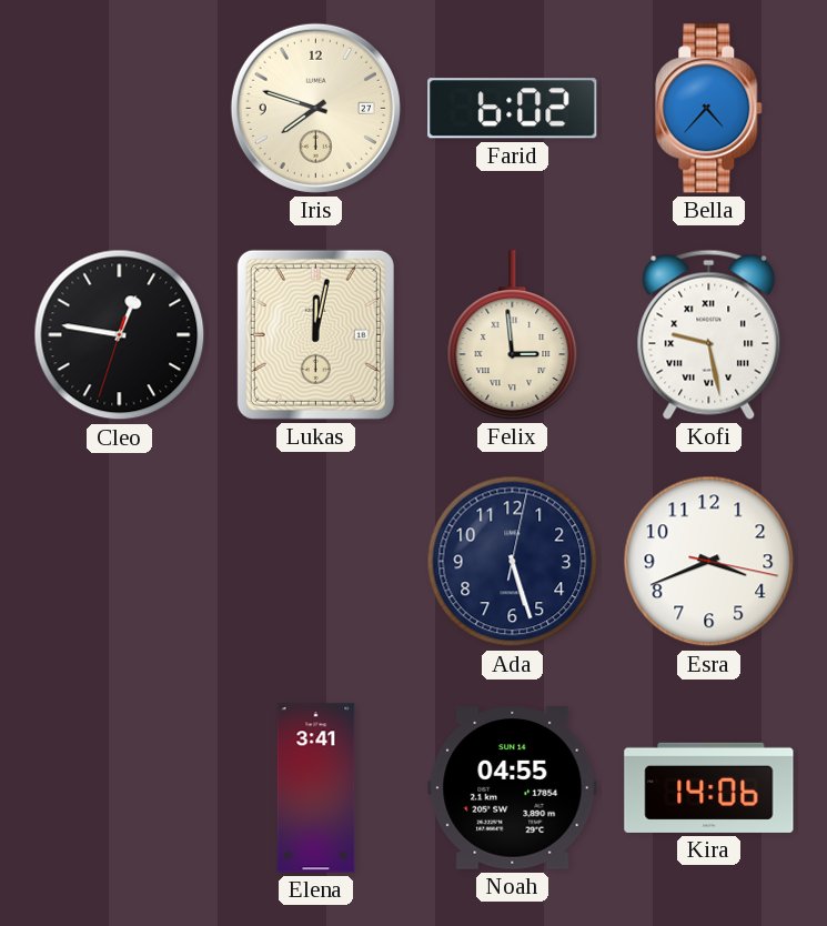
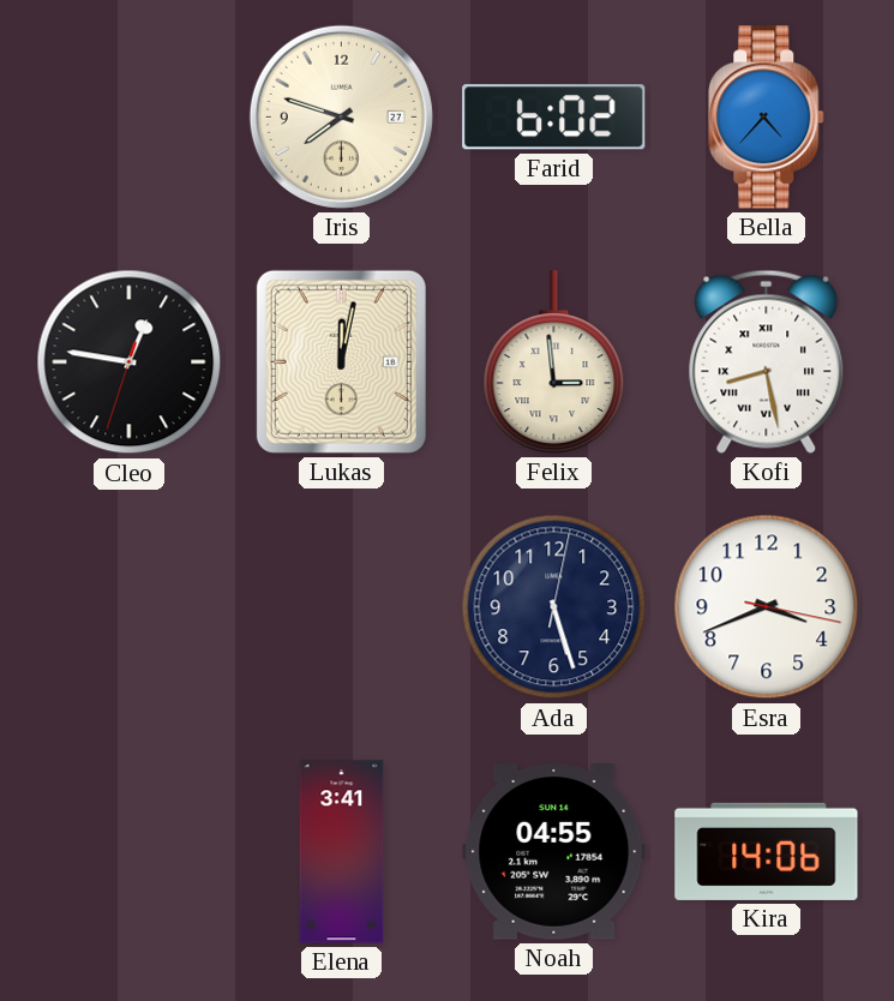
Kofi: 9:28 -> 8:28
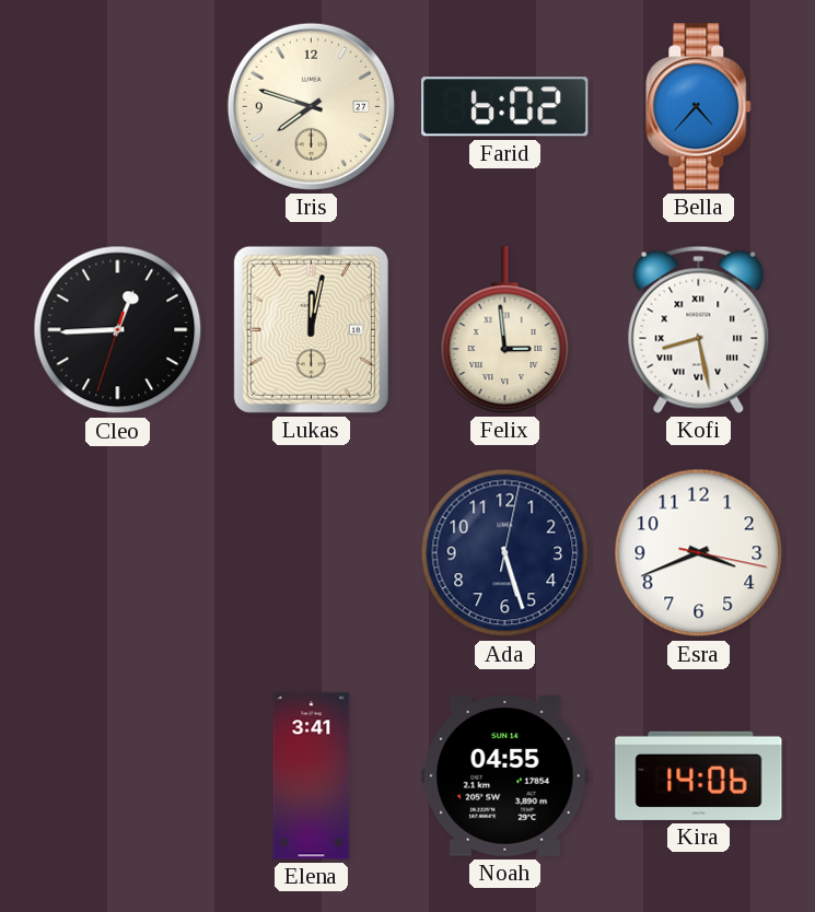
Cleo: 12:46 -> 12:44
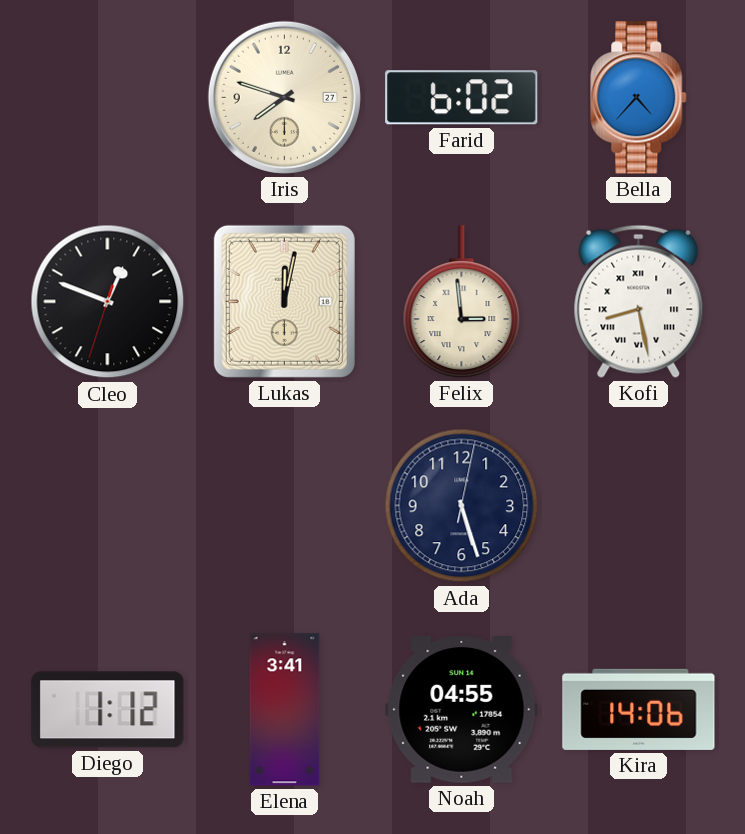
Cleo: 12:44 -> 12:48
Esra: 3:41 -> none
Diego: none -> 1:12
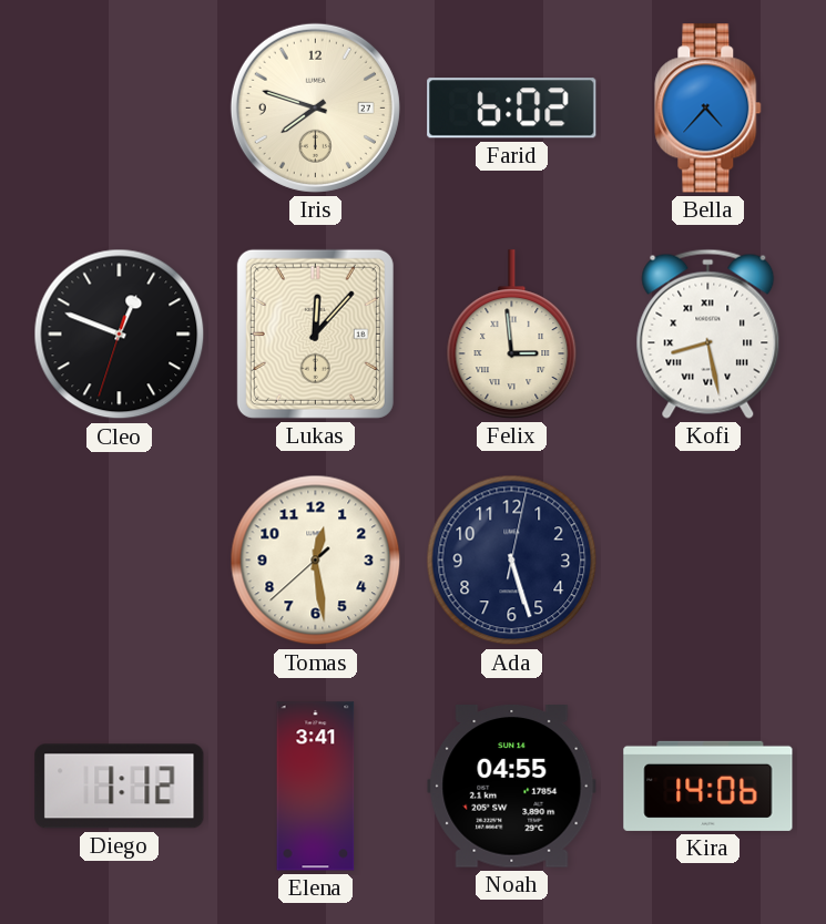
Lukas: 12:02 -> 12:07
Tomas: none -> 12:28
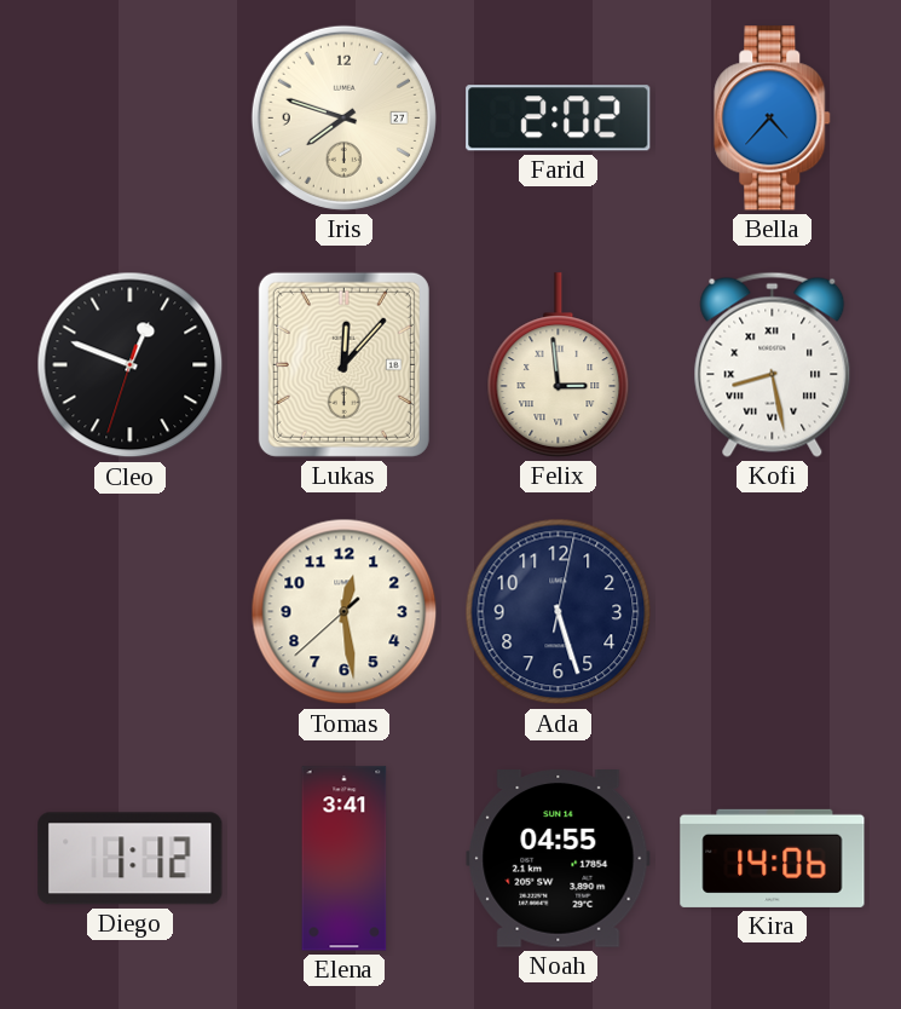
Farid: 6:02 -> 2:02
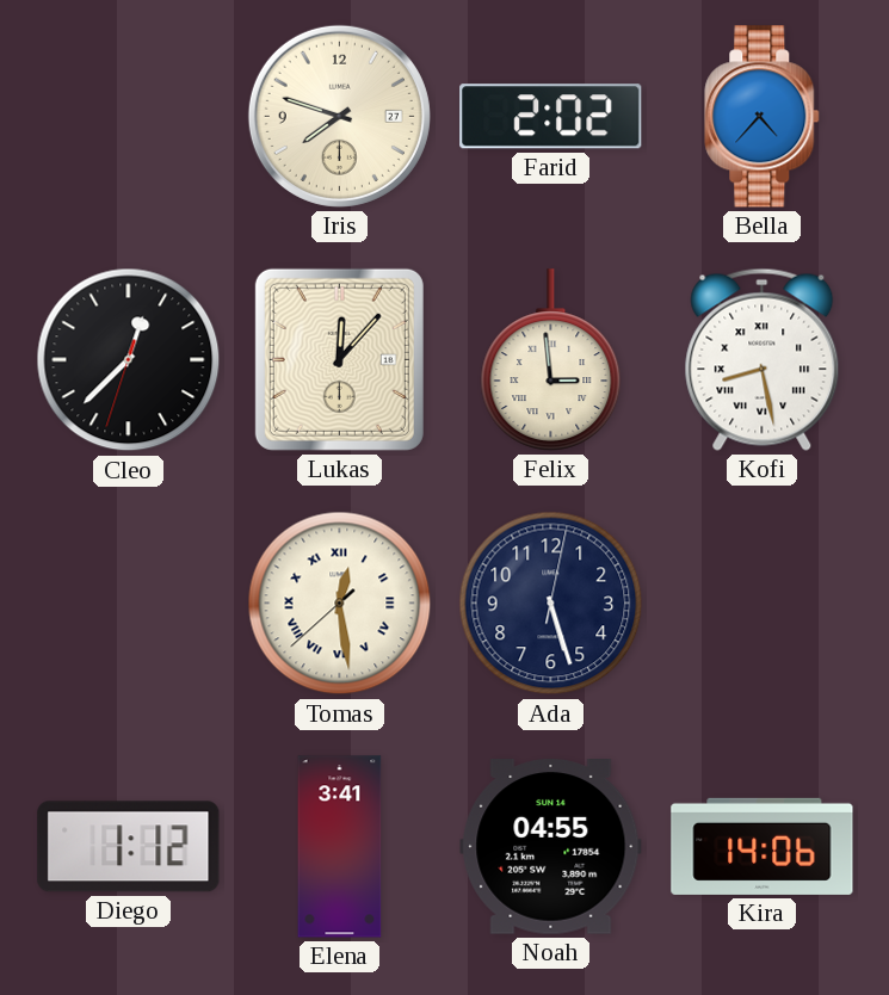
Cleo: 12:48 -> 12:37
Tomas numerals: Arabic -> Roman
